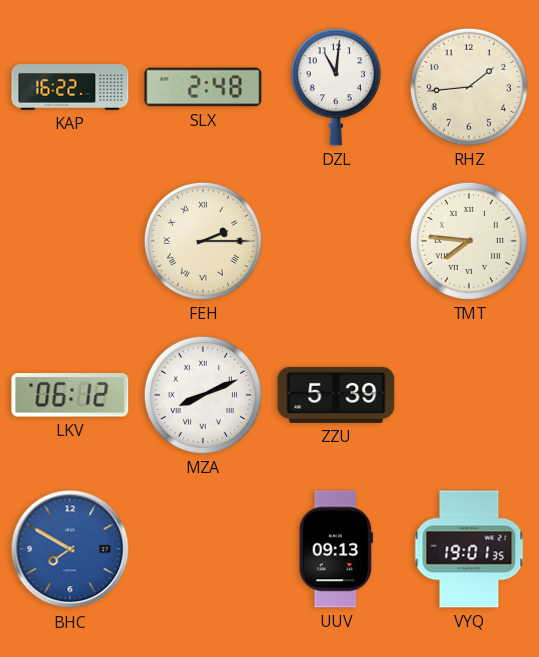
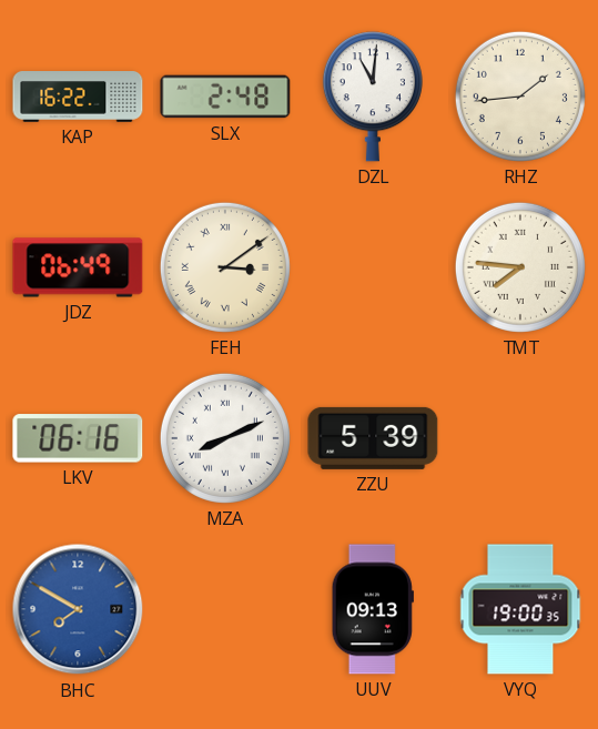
JDZ: none -> 06:49
FEH: 2:15 -> 3:09
LKV: 06:12 -> 06:16
VYQ: 19:01 -> 19:00
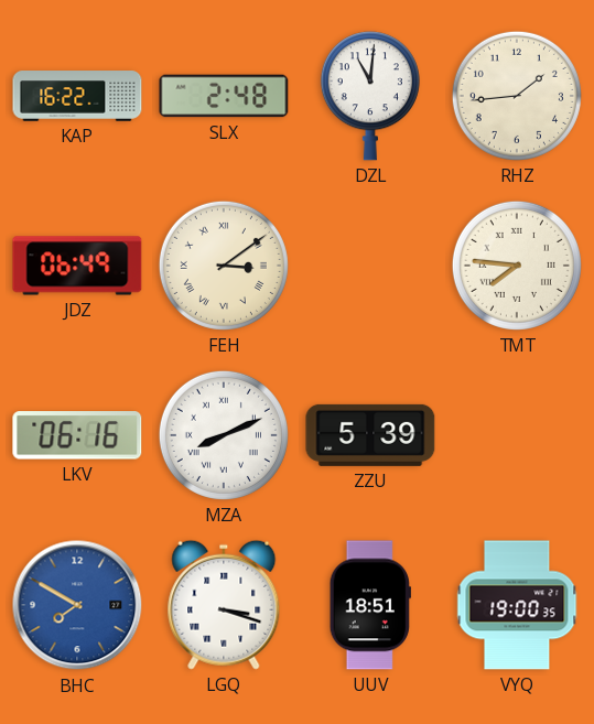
LGQ: none -> 3:18
UUV: 09:13 -> 18:51
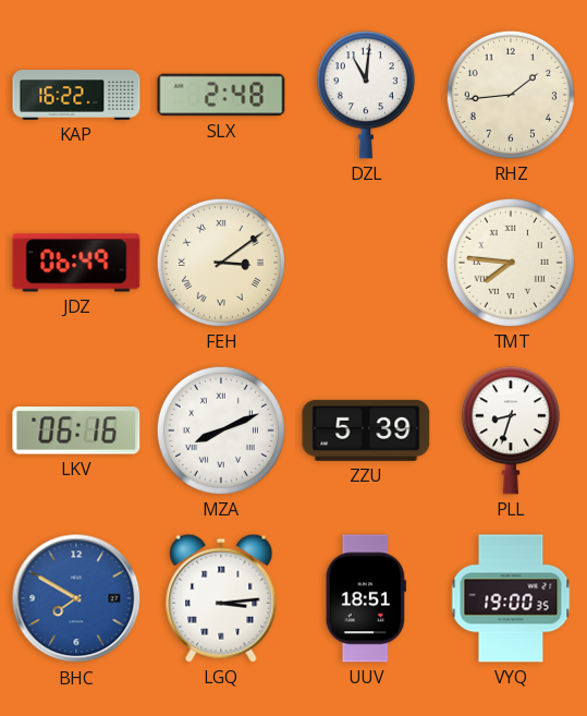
PLL: none -> 8:33
LGQ: 3:18 -> 3:14
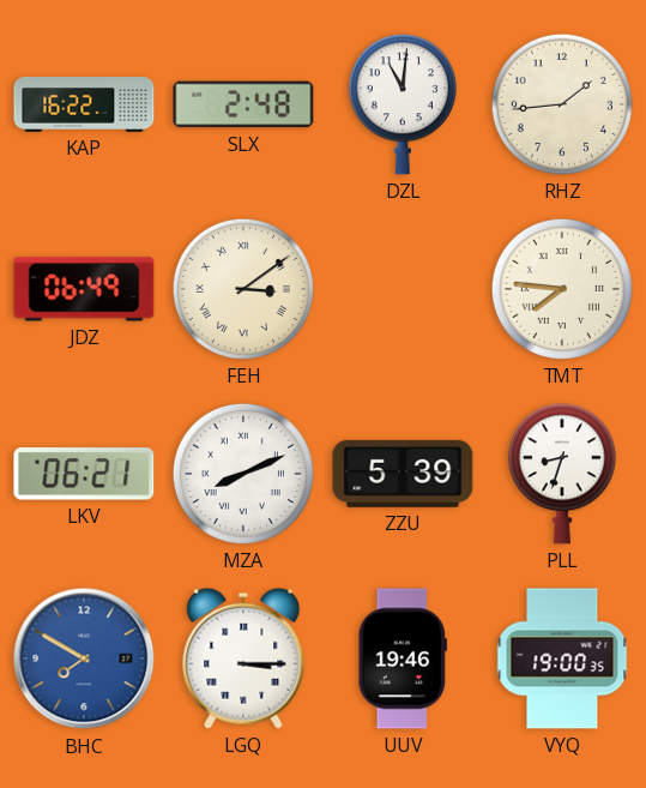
LKV: 06:16 -> 06:21
LGQ: 3:14 -> 3:15
UUV: 18:51 -> 19:46
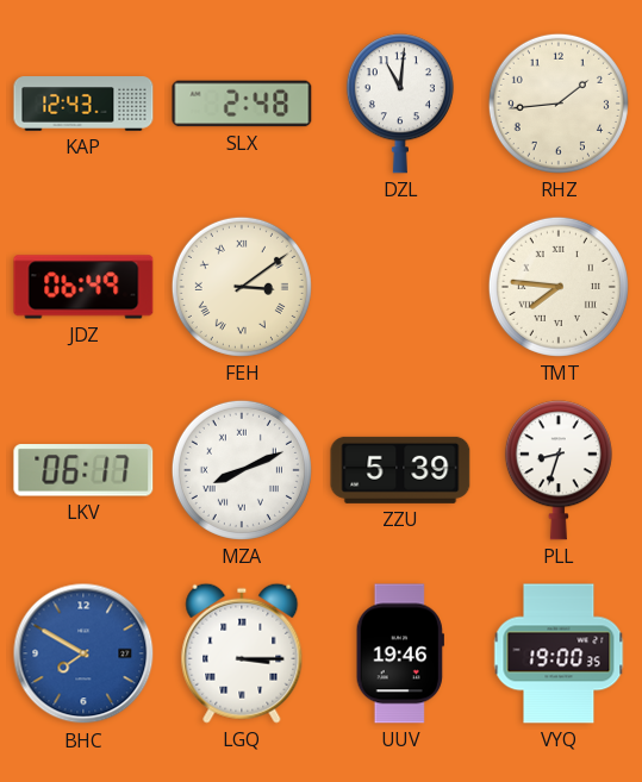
KAP: 16:22 -> 12:43
LKV: 06:21 -> 06:17
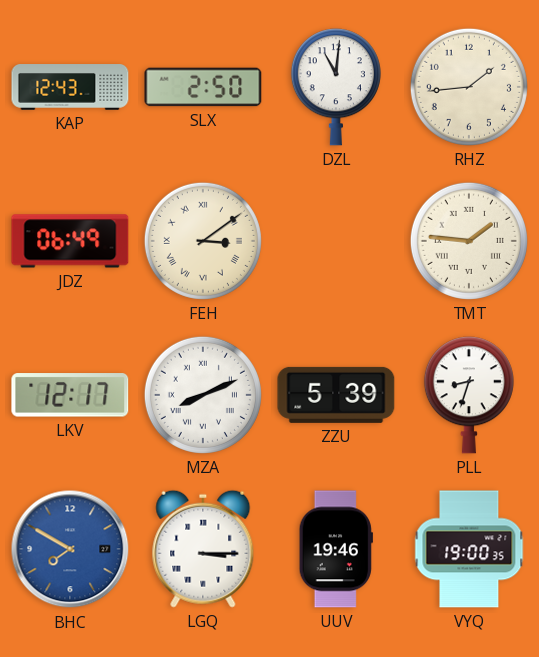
SLX: 2:48 -> 2:50
TMT: 7:46 -> 1:46
LKV: 06:17 -> 12:17
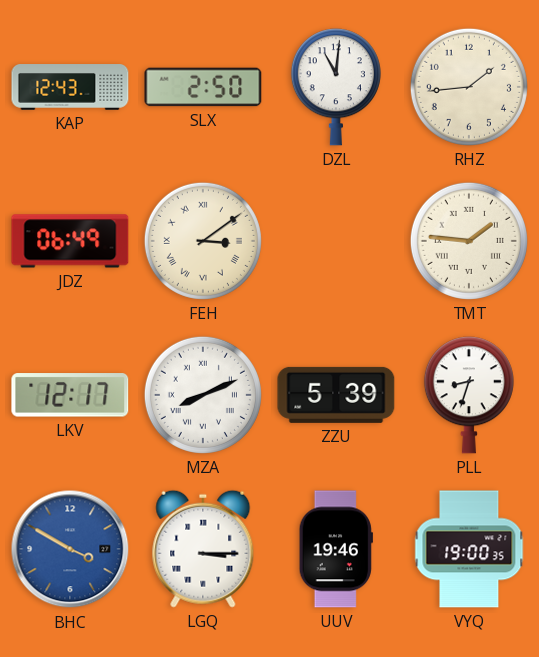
BHC: 7:50 -> 3:50
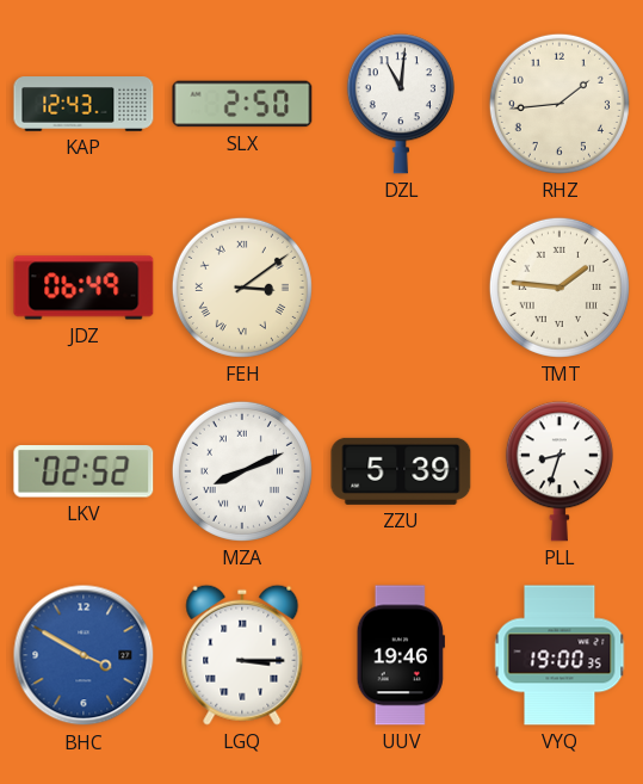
LKV: 12:17 -> 02:52
